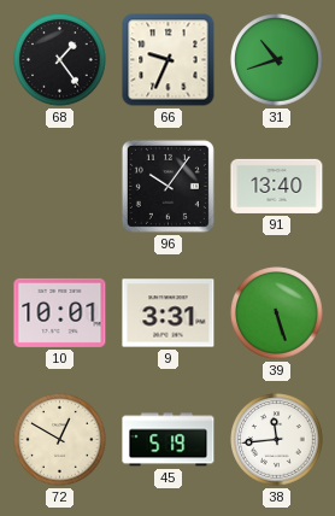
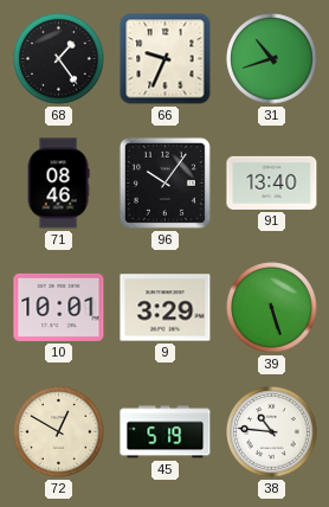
71: none -> 08:46
9: 3:31 -> 3:29
38: 11:44 -> 10:46
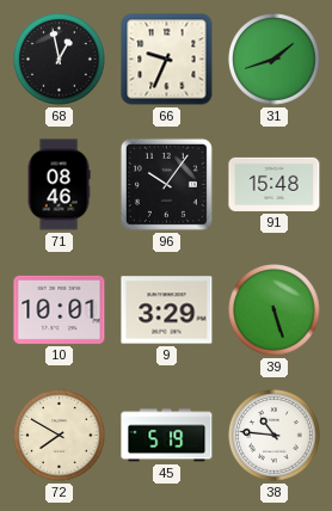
68: 1:24 -> 12:58
31: 10:42 -> 1:42
91: 13:40 -> 15:48
72: 12:50 -> 7:50
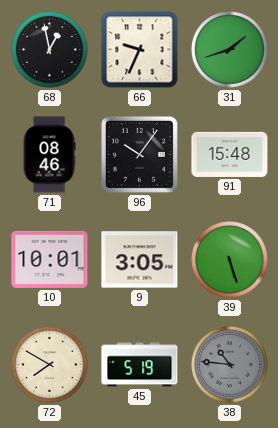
9: 3:29 -> 3:05
38 dial: white -> grey
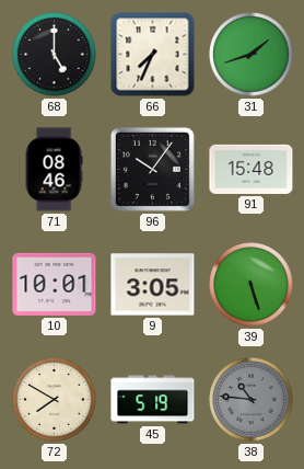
68: 12:58 -> 5:00
66: 9:34 -> 7:34
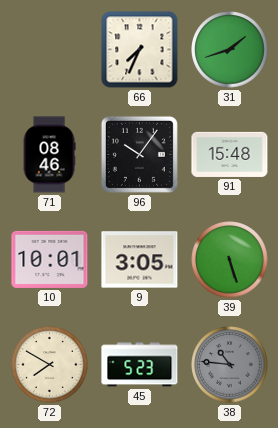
68: 5:00 -> none
45: 5:19 -> 5:23
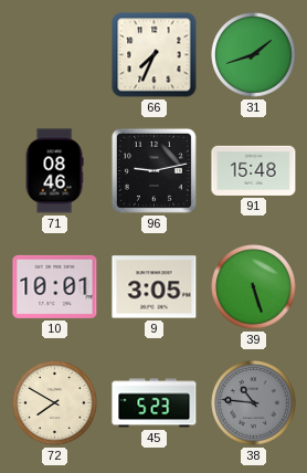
96: 10:06 -> 9:13
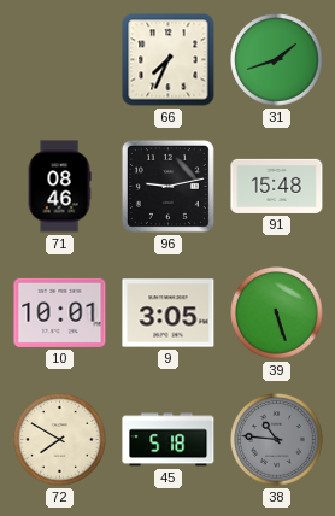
45: 5:23 -> 5:18
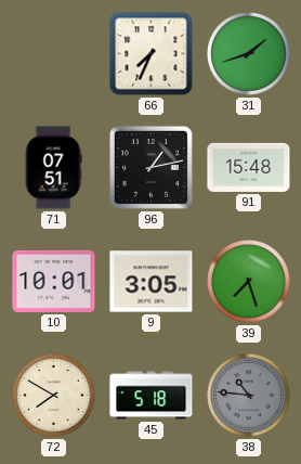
71: 08:46 -> 07:51
96: 9:13 -> 1:13
39: 5:27 -> 7:27
